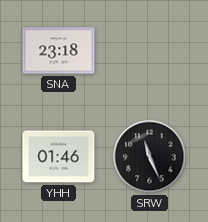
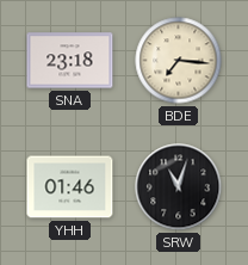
BDE: none -> 7:16
SRW: 11:26 -> 11:03
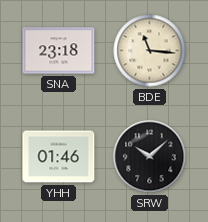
BDE: 7:16 -> 11:16
SRW: 11:03 -> 10:08
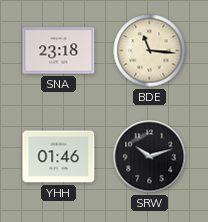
SRW: 10:08 -> 10:12
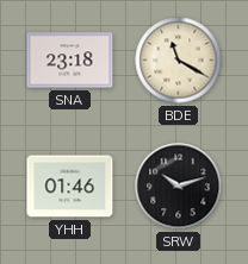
BDE: 11:16 -> 11:20
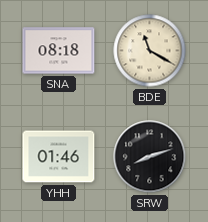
SNA: 23:18 -> 08:18
SRW: 10:12 -> 8:12
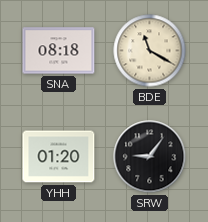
YHH: 01:46 -> 01:20
SRW: 8:12 -> 9:06
